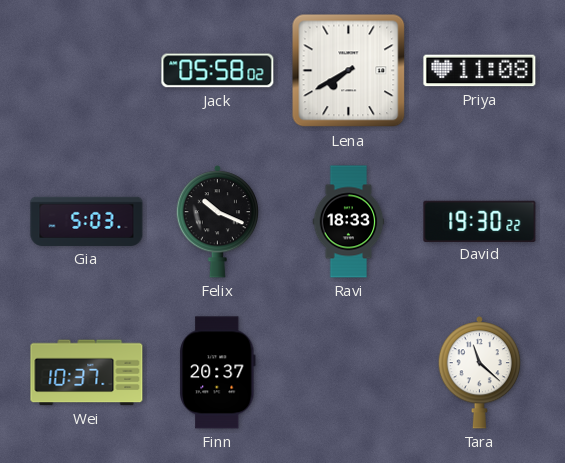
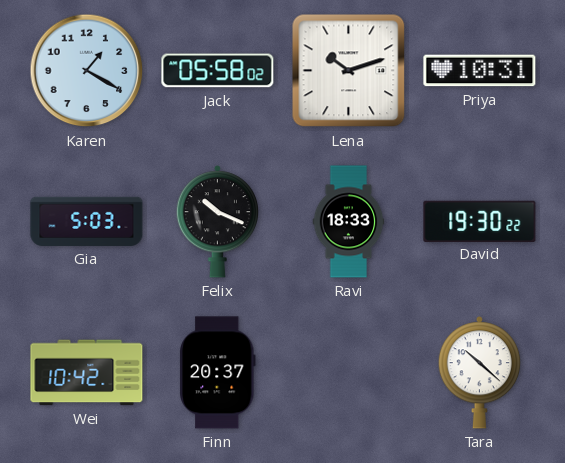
Karen: none -> 1:20
Lena: 7:40 -> 10:12
Priya: 11:08 -> 10:31
Wei: 10:37 -> 10:42
Tara: 11:22 -> 10:22
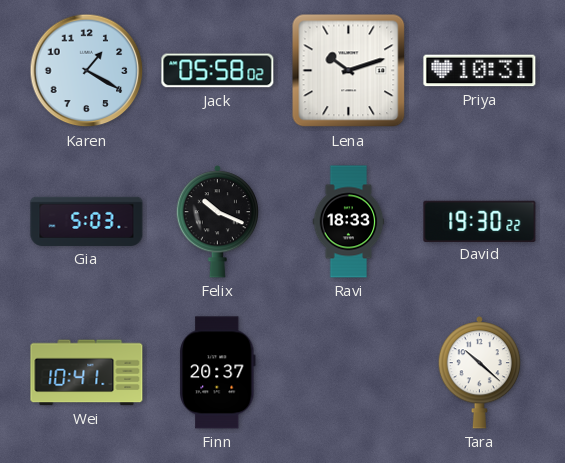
Wei: 10:42 -> 10:41
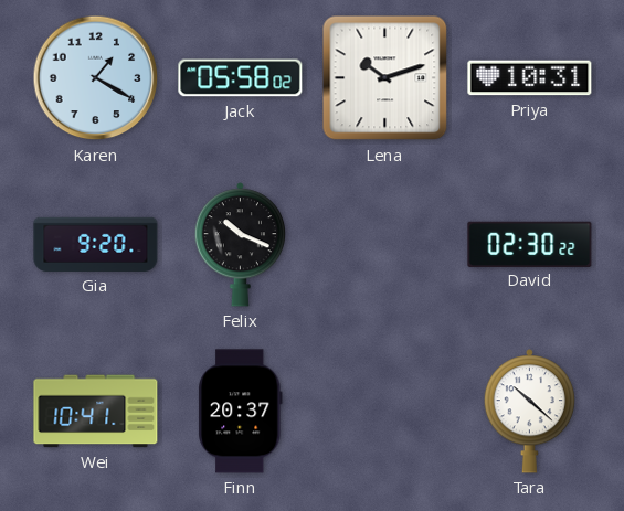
Gia: 5:03 -> 9:20
Ravi: 18:33 -> none
David: 19:30 -> 02:30
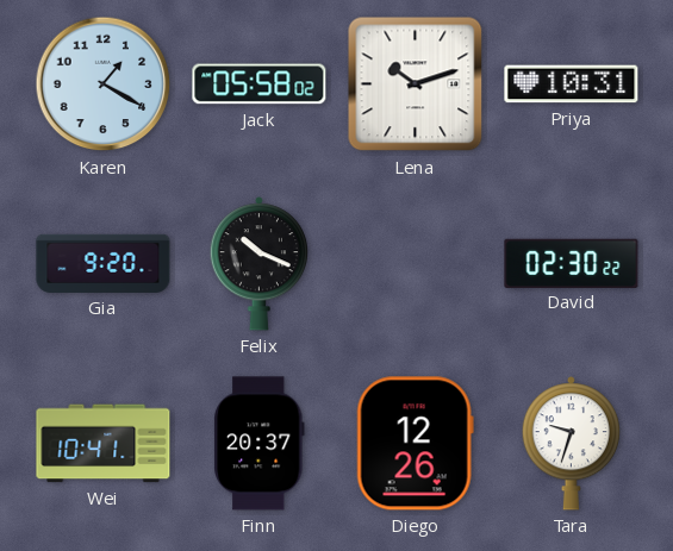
Diego: none -> 12:26
Tara: 10:22 -> 9:33
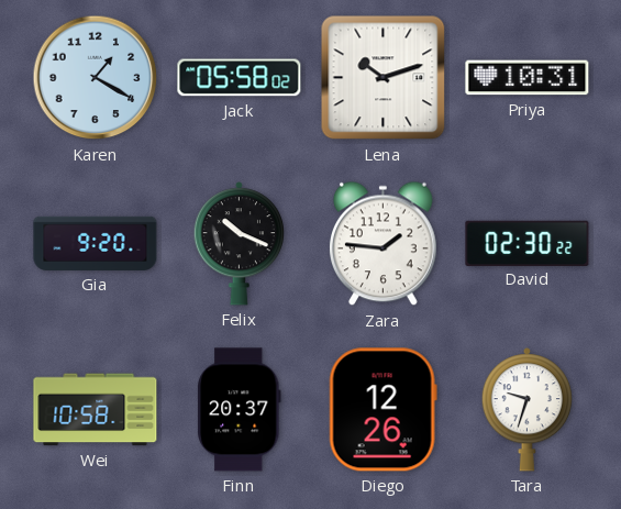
Zara: none -> 1:46
Wei: 10:41 -> 10:58
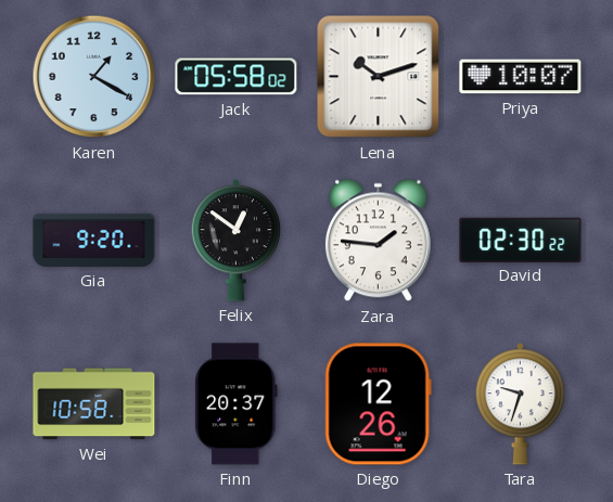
Priya: 10:31 -> 10:07
Felix: 10:19 -> 12:51
